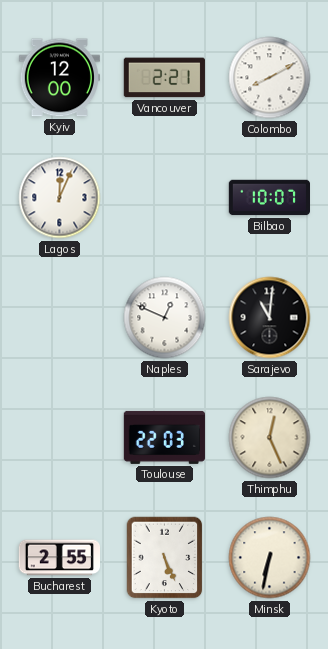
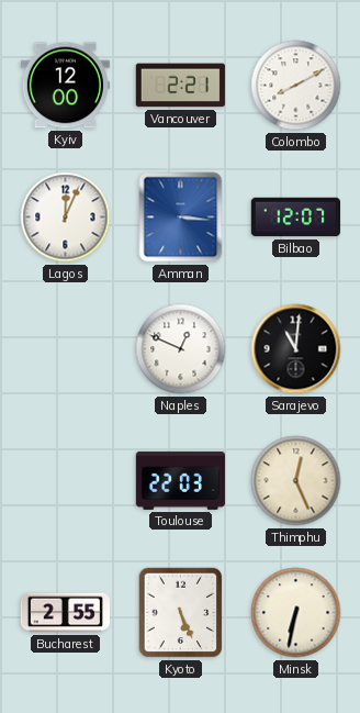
Amman: none -> 3:16
Bilbao: 10:07 -> 12:07
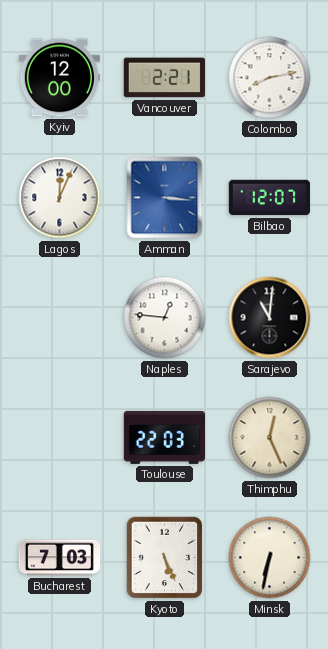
Colombo: 8:10 -> 8:13
Naples: 12:49 -> 12:46
Bucharest: 2:55 -> 7:03
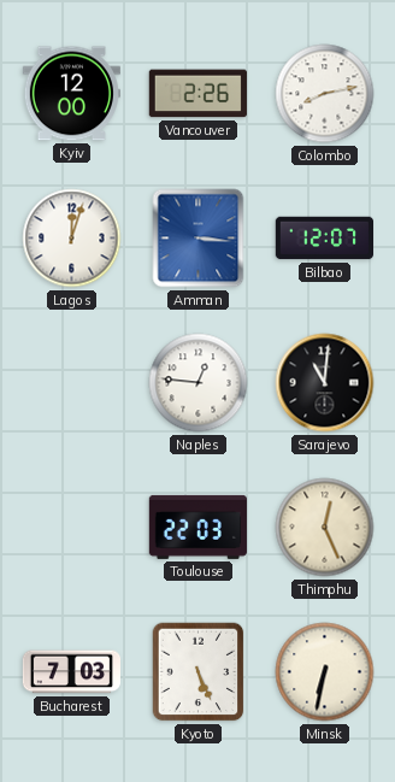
Vancouver: 2:21 -> 2:26
Lagos: 12:04 -> 12:03
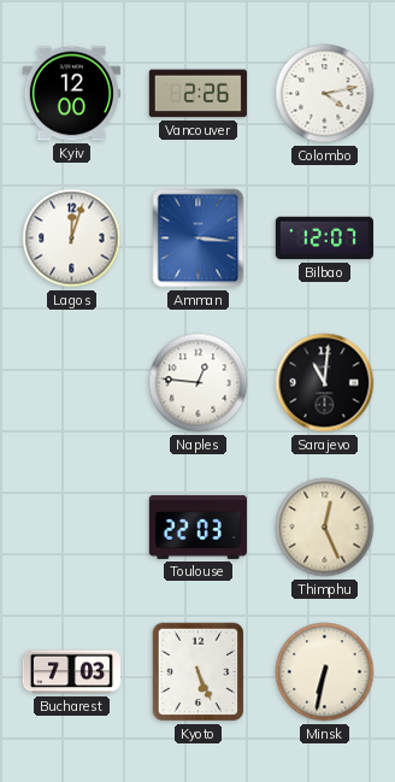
Colombo: 8:13 -> 4:13
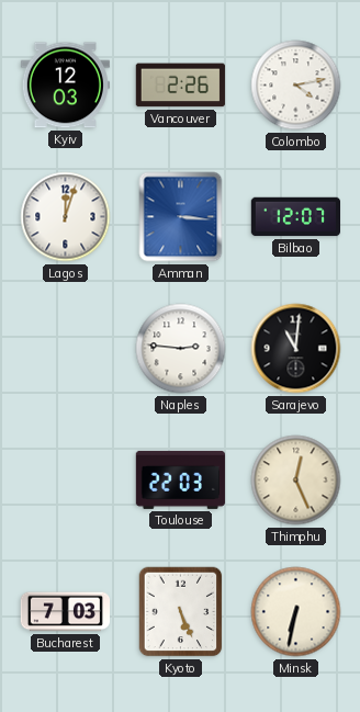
Kyiv: 12:00 -> 12:03
Naples: 12:46 -> 2:46
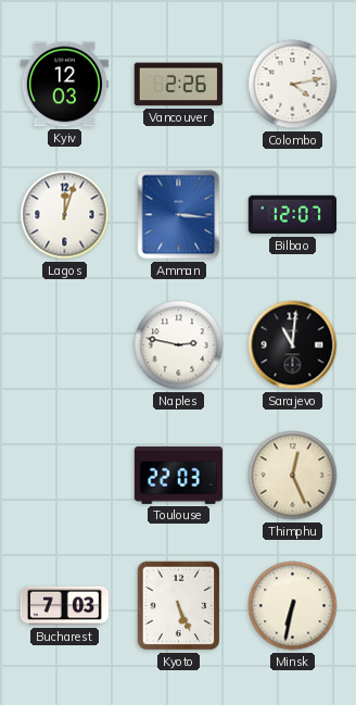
Naples: 2:46 -> 2:47
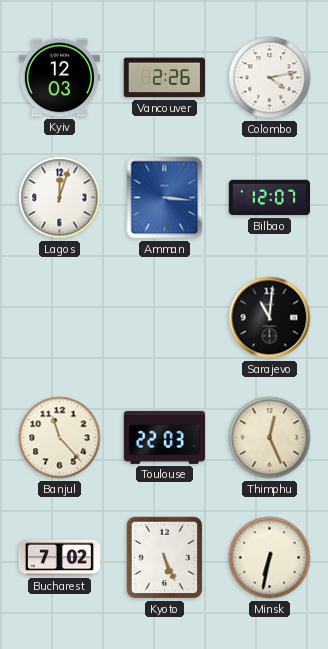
Naples: 2:47 -> none
Banjul: none -> 11:23
Bucharest: 7:03 -> 7:02
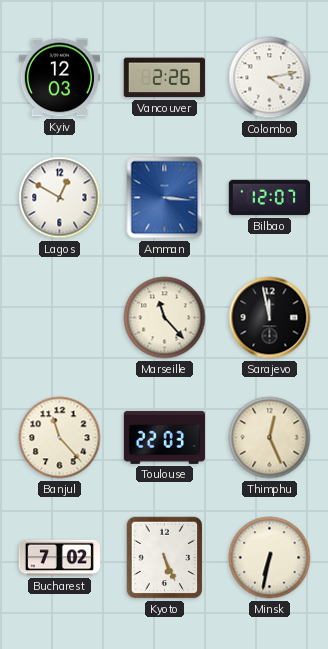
Lagos: 12:03 -> 12:50
Marseille: none -> 11:23
Sarajevo: 11:01 -> 11:58
